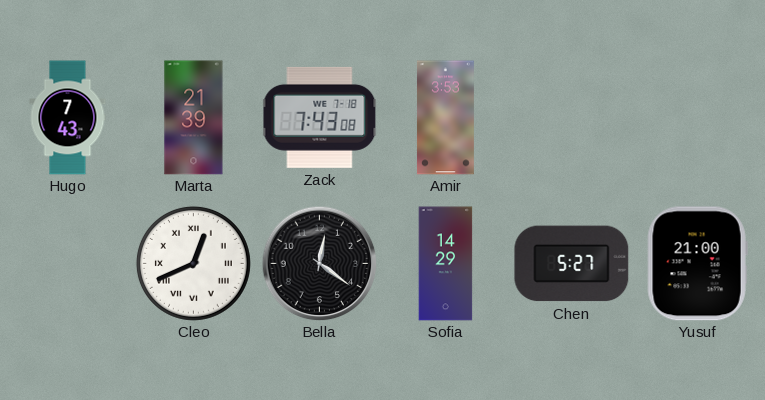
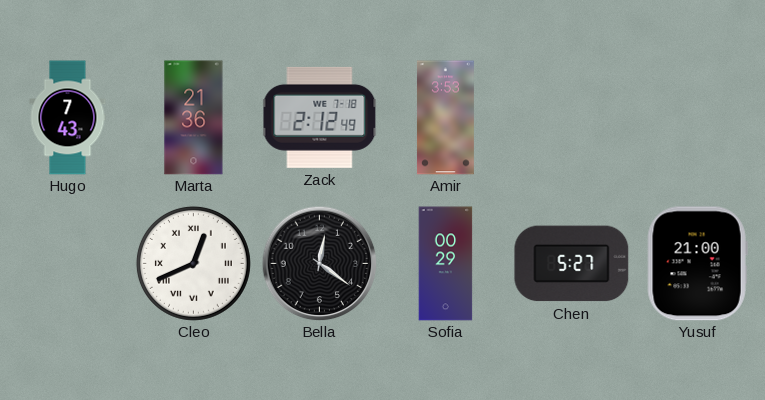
Marta: 21:39 -> 21:36
Zack: 7:43 -> 2:12
Sofia: 14:29 -> 00:29
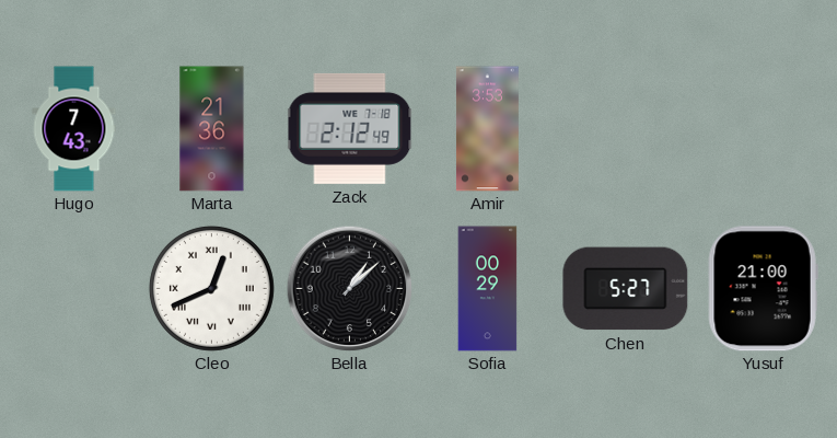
Bella: 12:21 -> 1:08
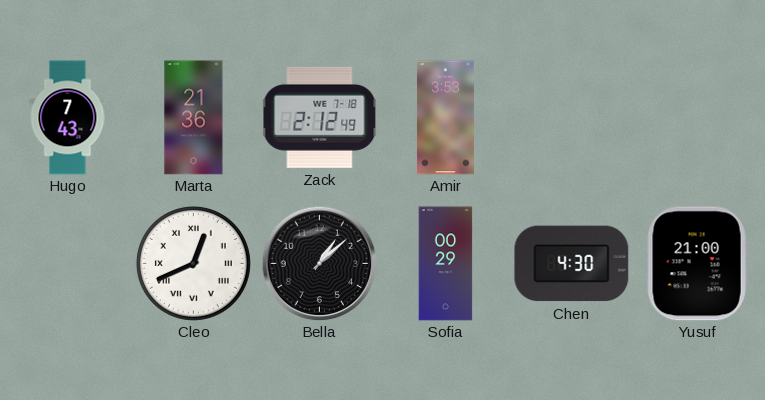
Chen: 5:27 -> 4:30
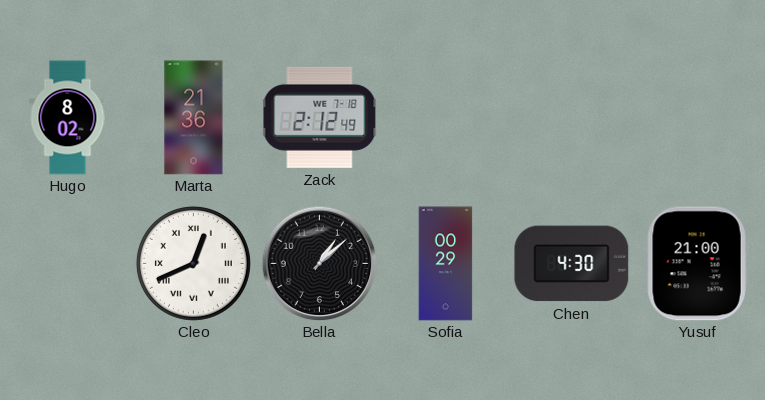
Hugo: 7:43 -> 8:02
Amir: 3:53 -> none
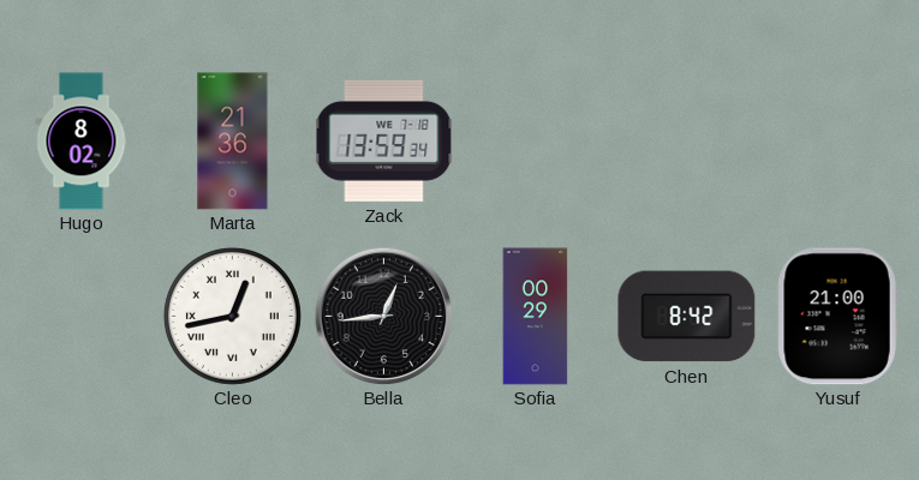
Zack: 2:12 -> 13:59
Cleo: 12:41 -> 12:43
Bella: 1:08 -> 12:44
Chen: 4:30 -> 8:42
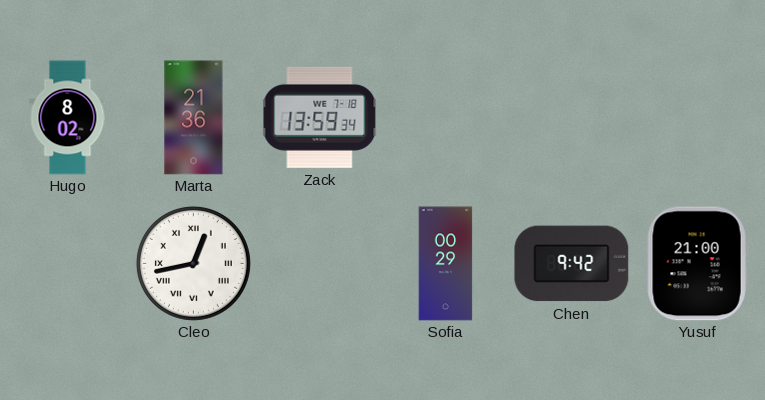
Bella: 12:44 -> none
Chen: 8:42 -> 9:42
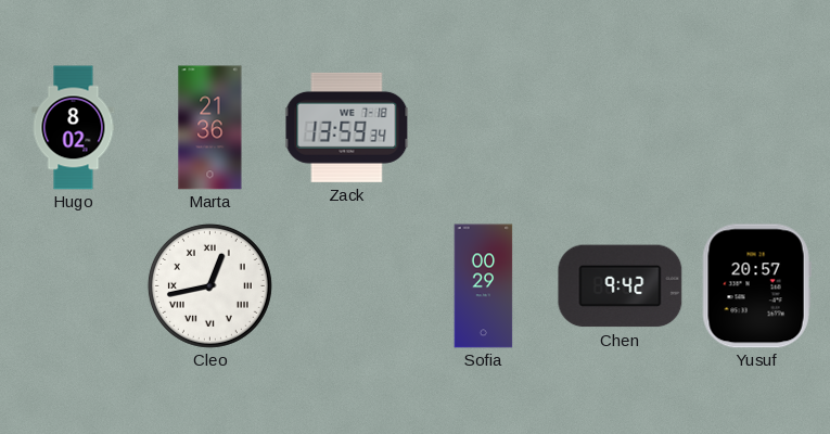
Yusuf: 21:00 -> 20:57
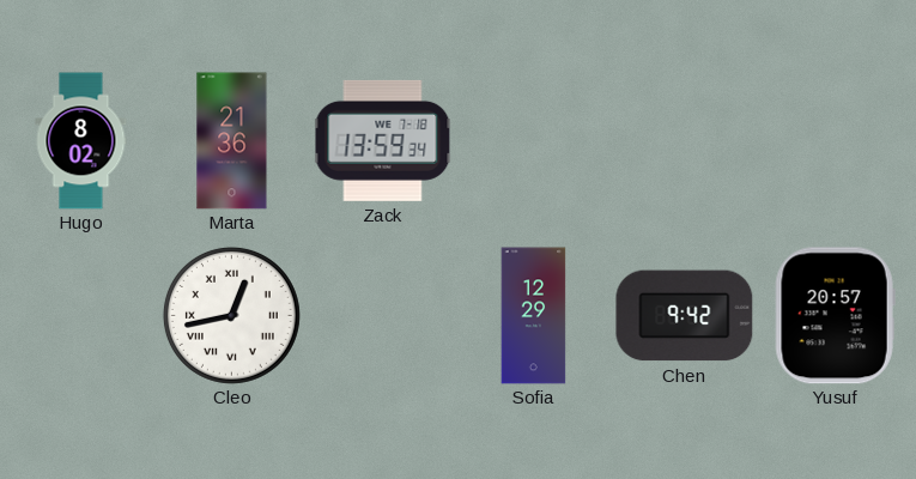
Sofia: 00:29 -> 12:29
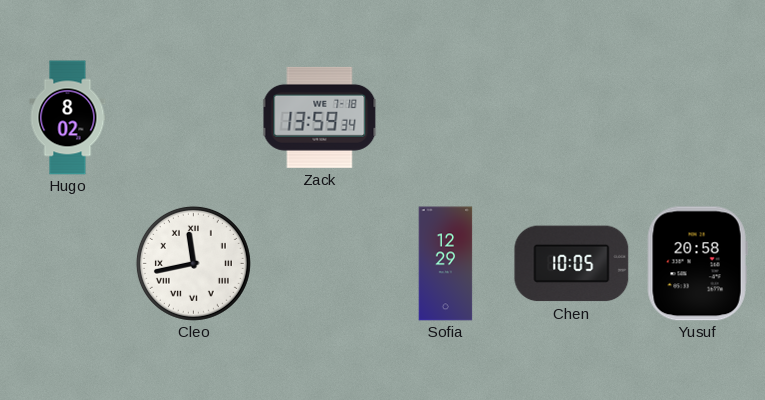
Marta: 21:36 -> none
Cleo: 12:43 -> 11:43
Chen: 9:42 -> 10:05
Yusuf: 20:57 -> 20:58
